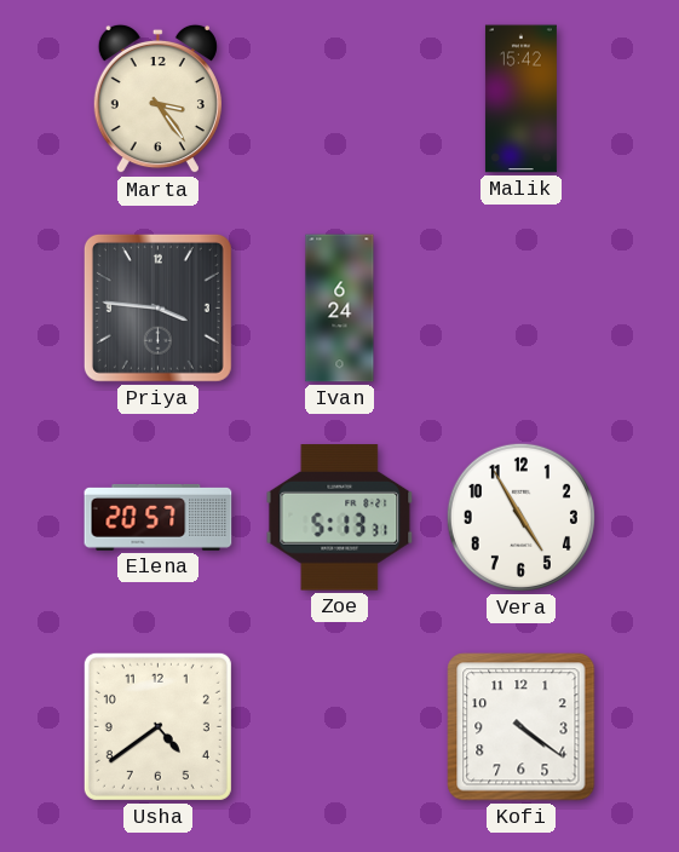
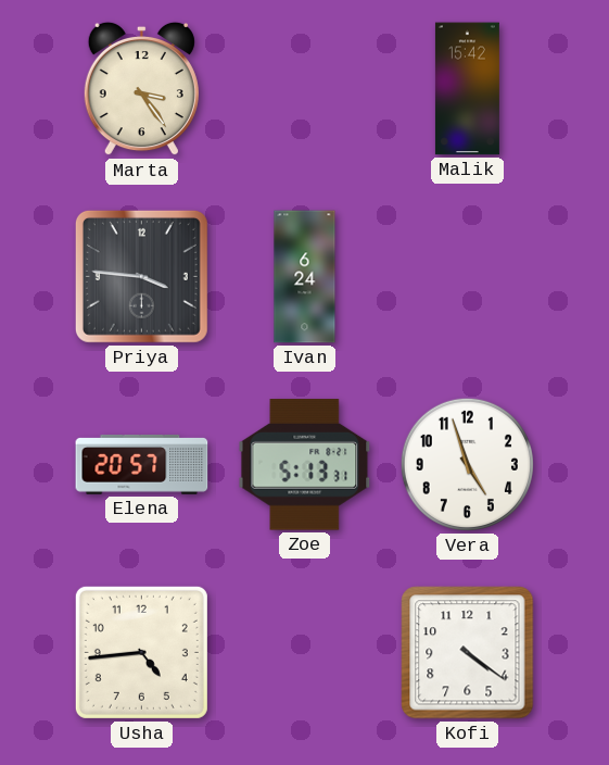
Vera: 4:55 -> 4:57
Usha: 4:39 -> 4:44
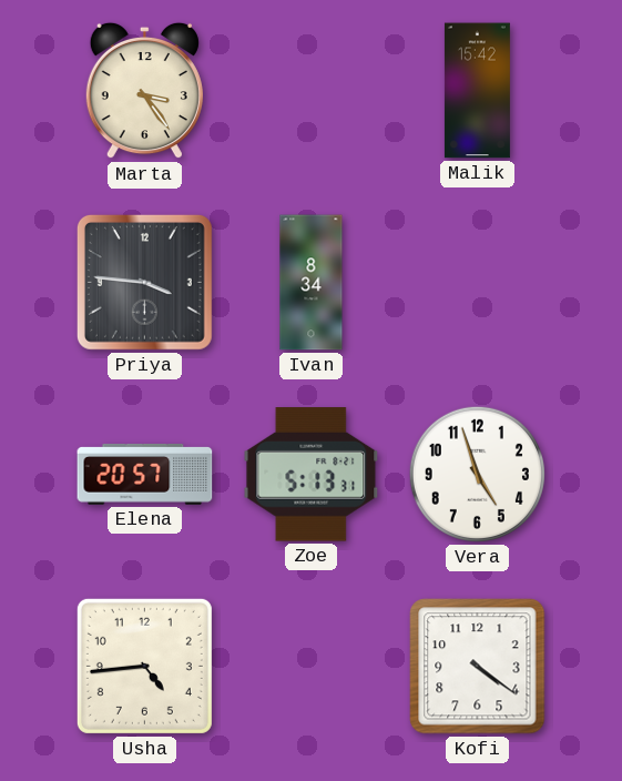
Ivan: 6:24 -> 8:34
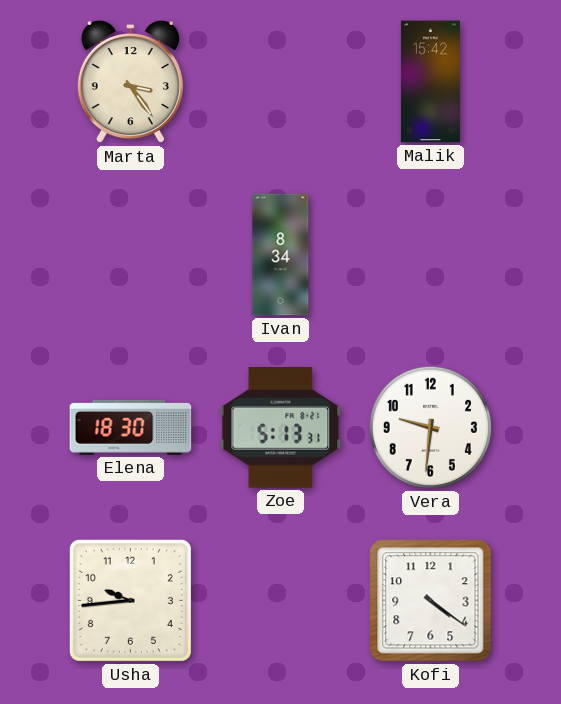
Priya: 3:46 -> none
Elena: 20:57 -> 18:30
Vera: 4:57 -> 9:31
Usha: 4:44 -> 9:44
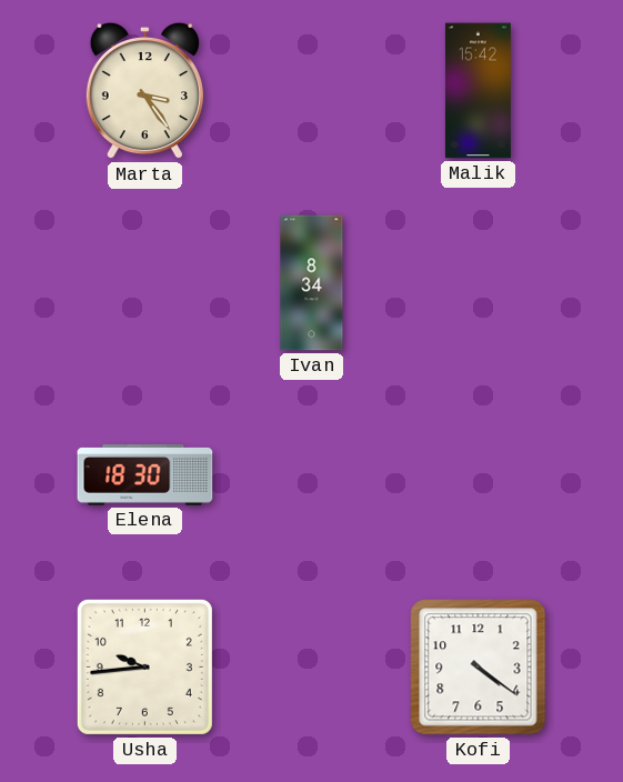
Zoe: 5:13 -> none
Vera: 9:31 -> none
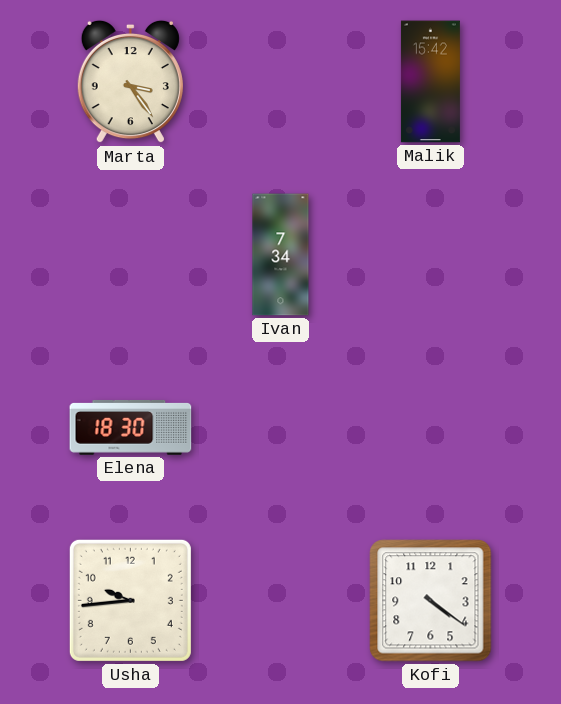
Ivan: 8:34 -> 7:34
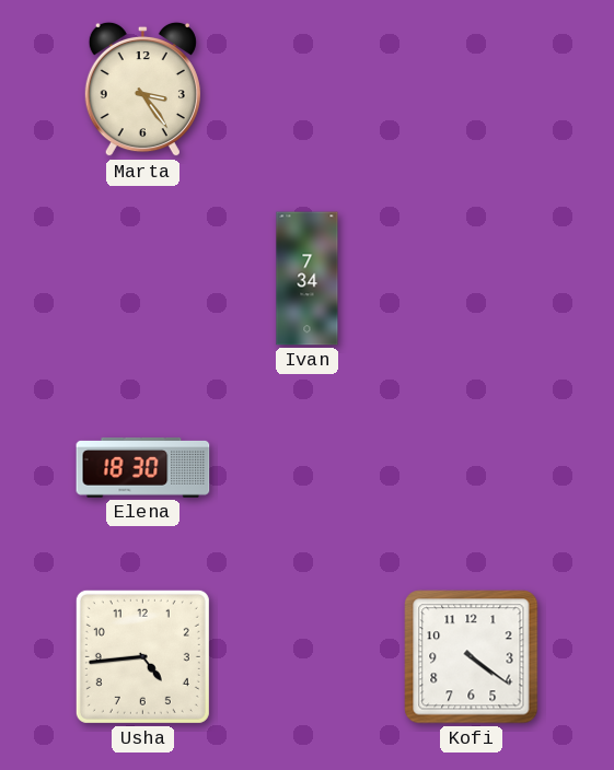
Malik: 15:42 -> none
Usha: 9:44 -> 4:44
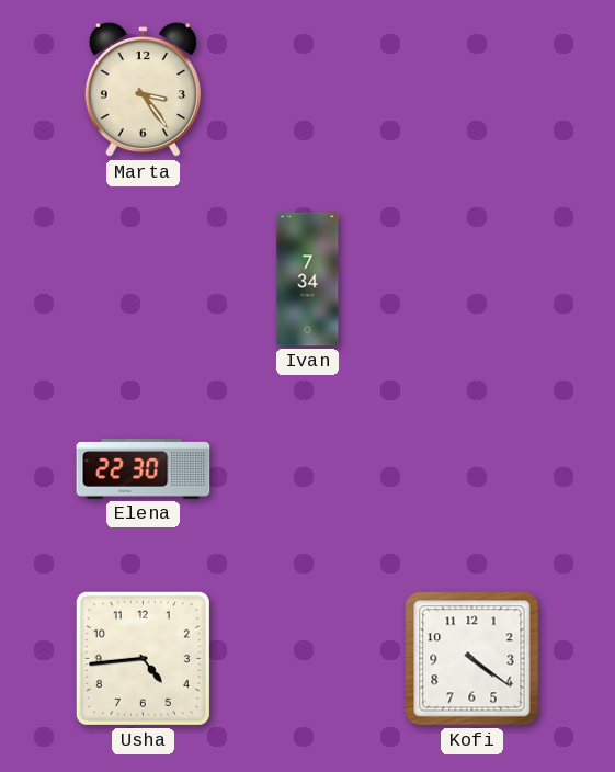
Elena: 18:30 -> 22:30
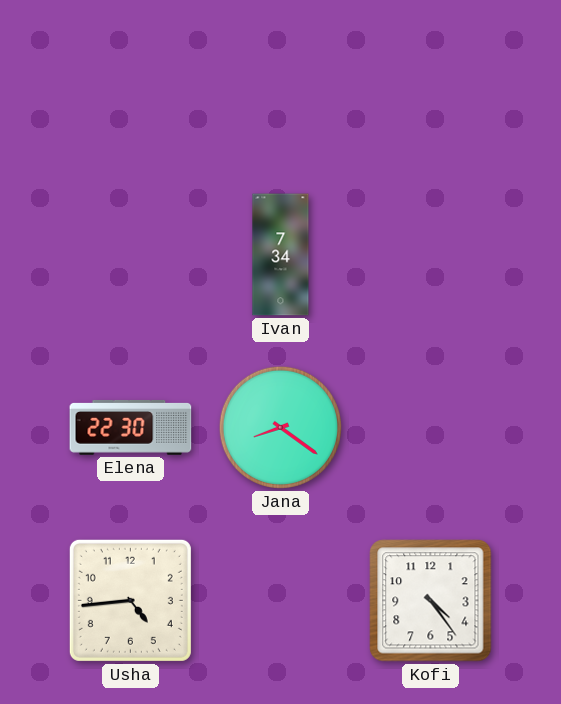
Marta: 3:24 -> none
Jana: none -> 8:21
Kofi: 4:21 -> 4:24
